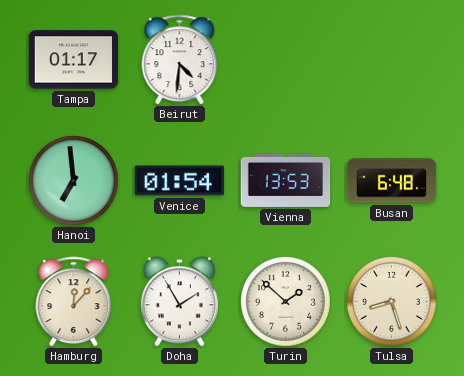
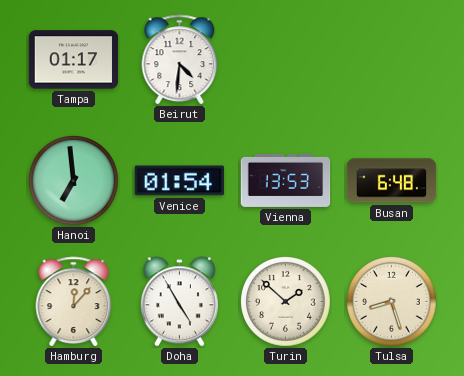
Doha: 1:55 -> 4:55
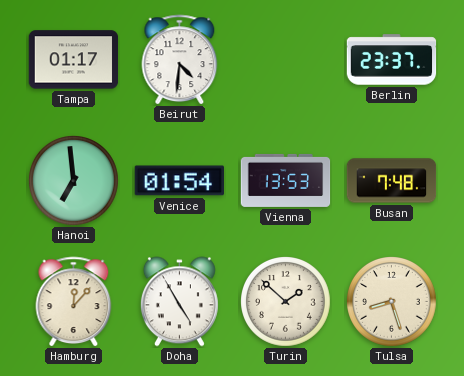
Berlin: none -> 23:37
Busan: 6:48 -> 7:48
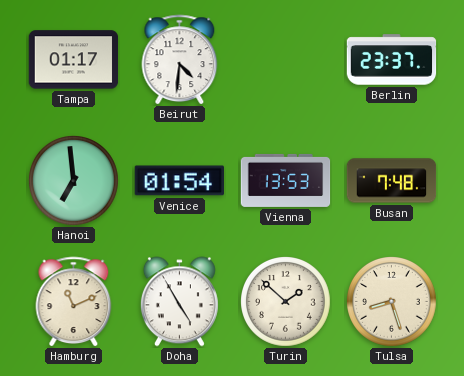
Hamburg: 12:07 -> 11:11
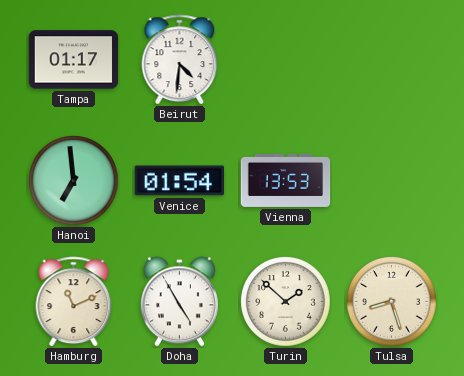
Berlin: 23:37 -> none
Busan: 7:48 -> none
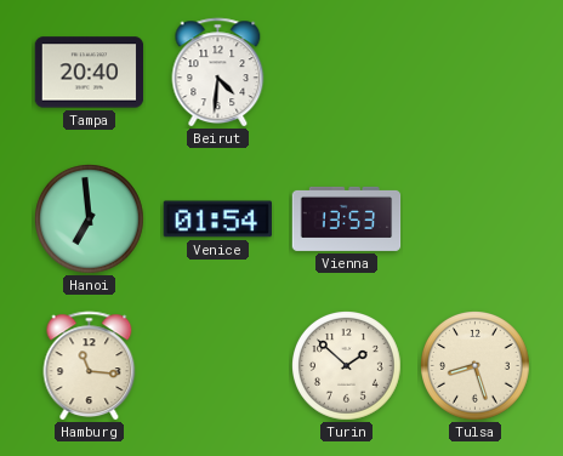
Tampa: 01:17 -> 20:40
Hamburg: 11:11 -> 11:16
Doha: 4:55 -> none
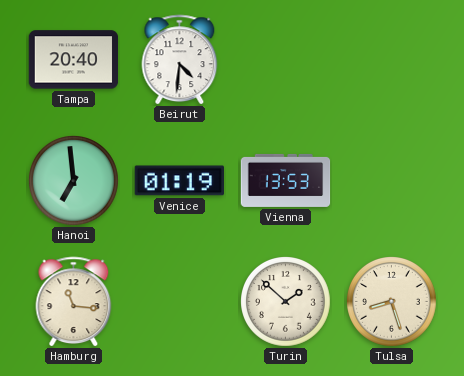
Venice: 01:54 -> 01:19
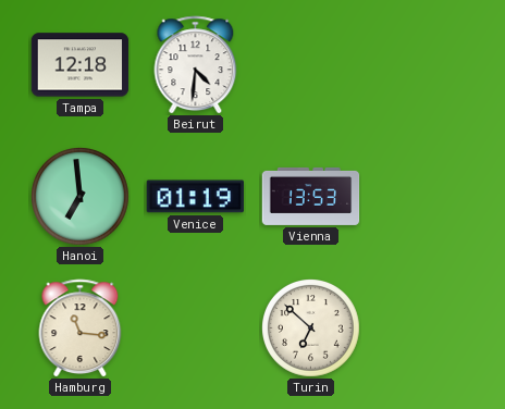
Tampa: 20:40 -> 12:18
Turin: 1:52 -> 6:52
Tulsa: 8:27 -> none
